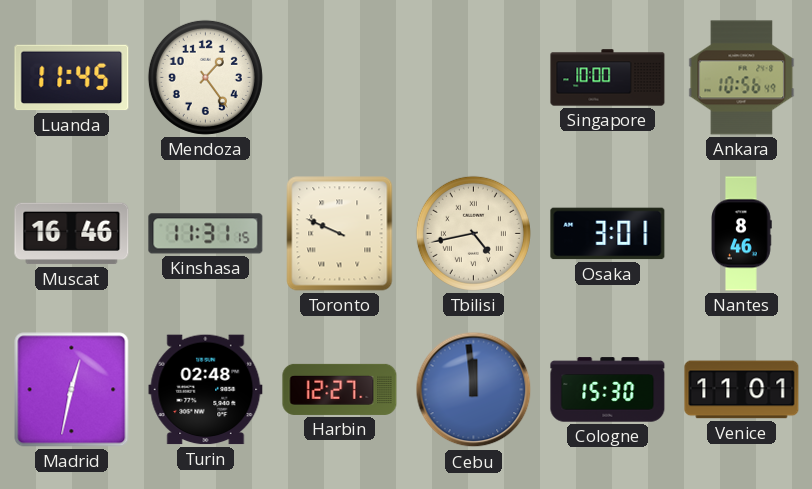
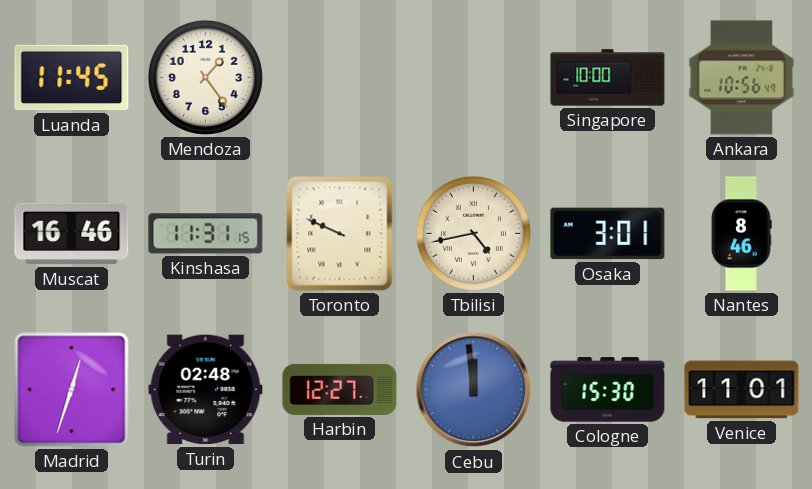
Madrid: 12:32 -> 12:33
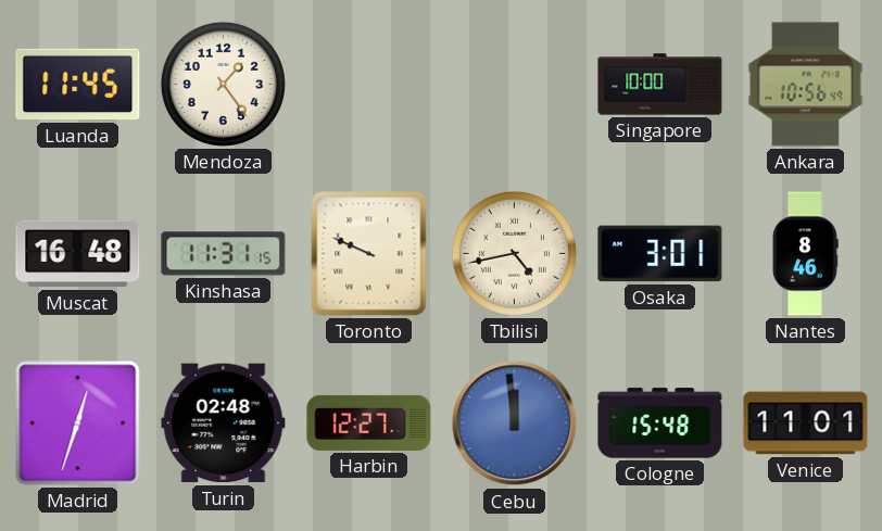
Muscat: 16:46 -> 16:48
Cologne: 15:30 -> 15:48
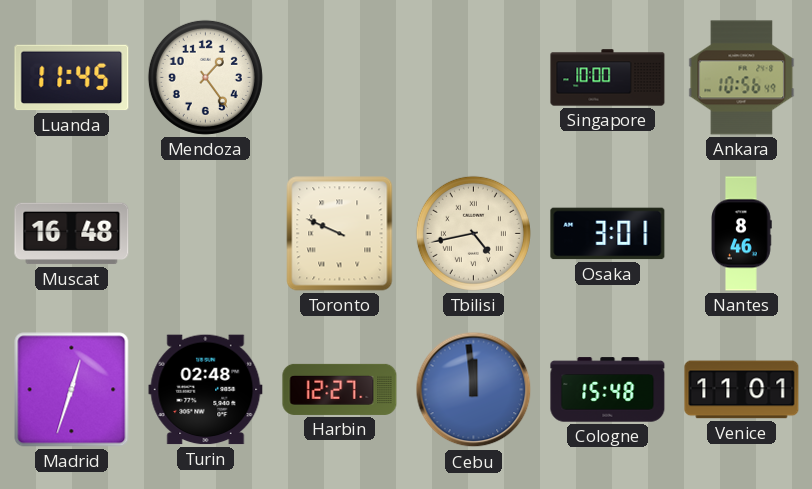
Kinshasa: 11:31 -> none
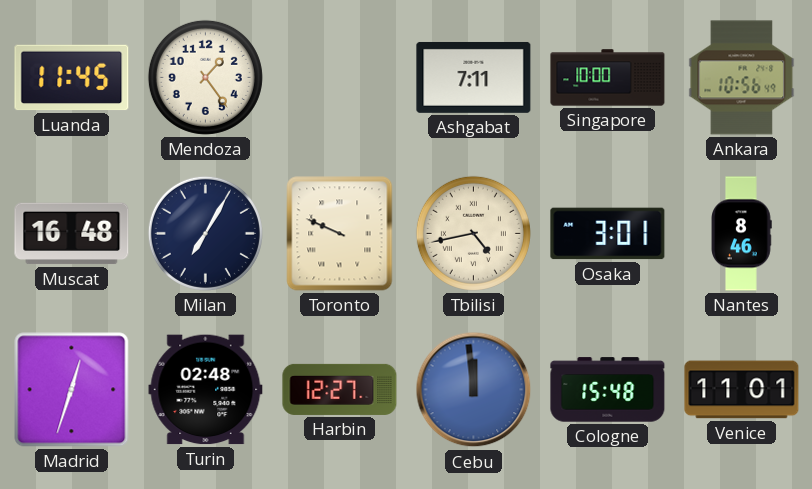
Ashgabat: none -> 7:11
Milan: none -> 7:05
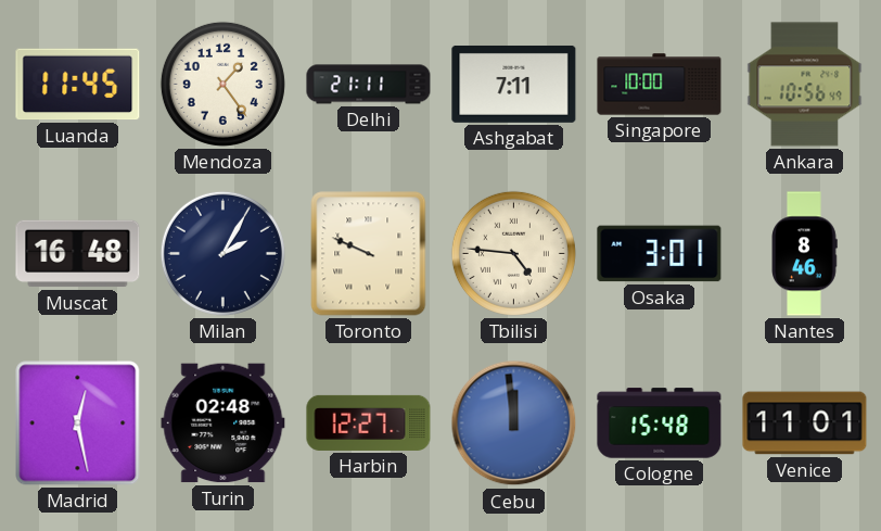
Delhi: none -> 21:11
Milan: 7:05 -> 2:05
Tbilisi: 4:43 -> 4:46
Madrid: 12:33 -> 12:28
